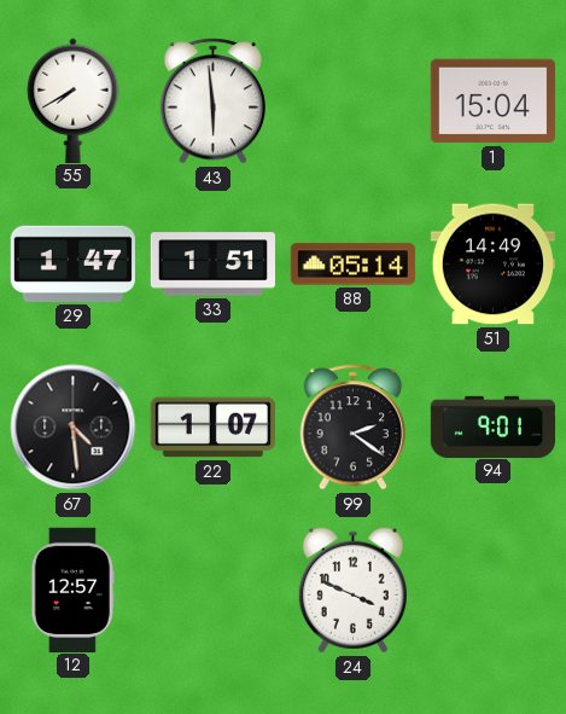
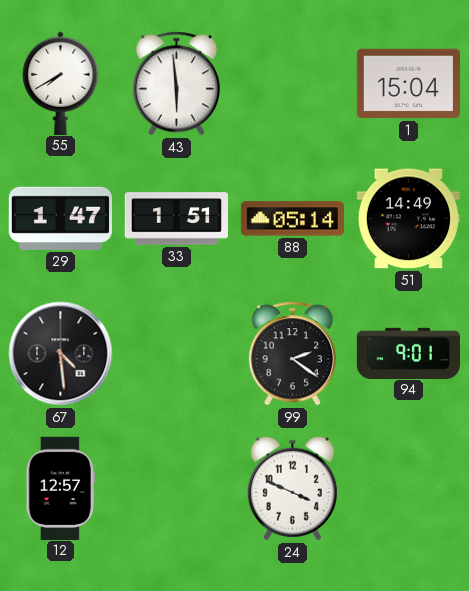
22: 1:07 -> none
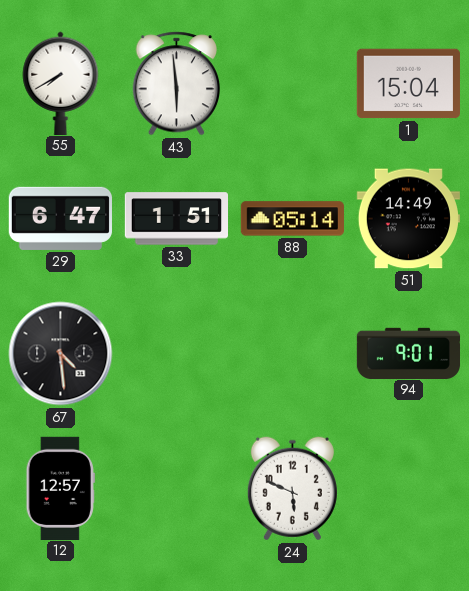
29: 1:47 -> 6:47
99: 2:21 -> none
24: 3:49 -> 5:49
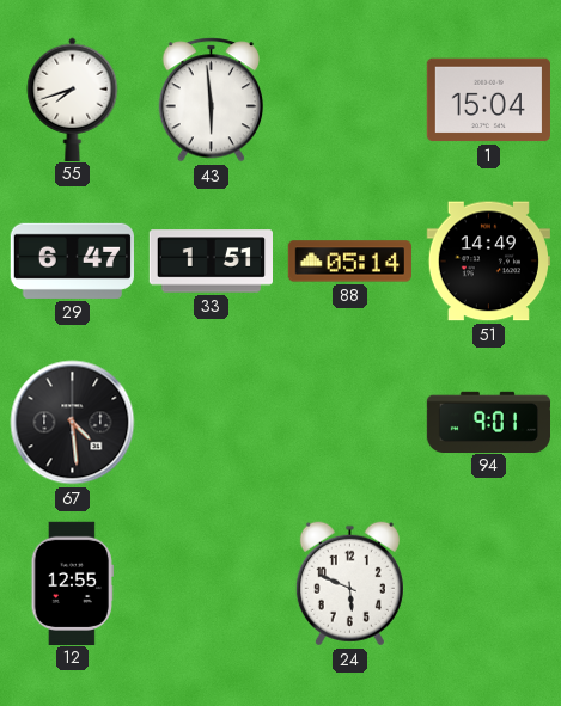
55: 7:40 -> 7:42
12: 12:57 -> 12:55
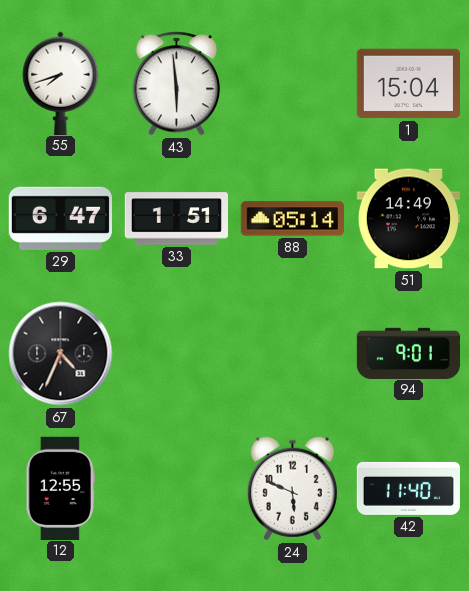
67: 4:29 -> 4:34
42: none -> 11:40
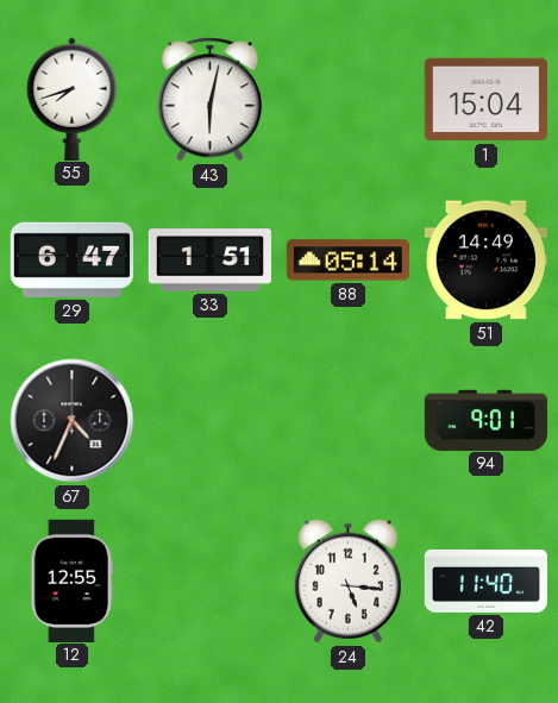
43: 5:59 -> 6:02
24: 5:49 -> 5:16
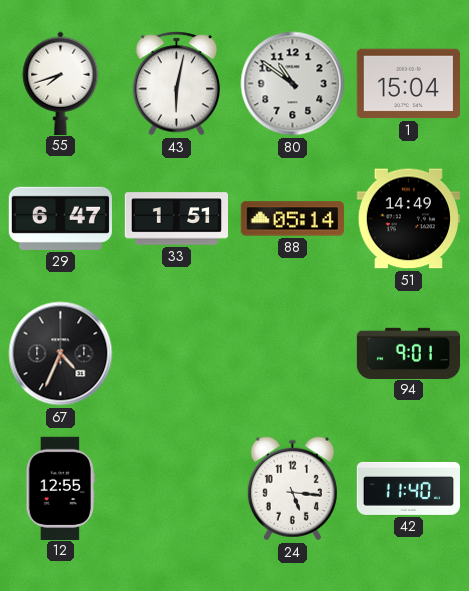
80: none -> 10:51
